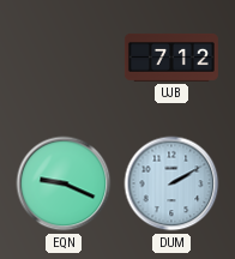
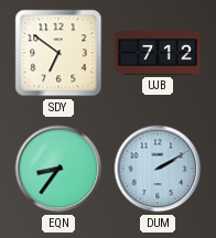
SDY: none -> 6:51
EQN: 9:19 -> 8:36
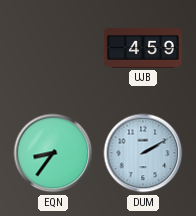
SDY: 6:51 -> none
UJB: 7:12 -> 4:59
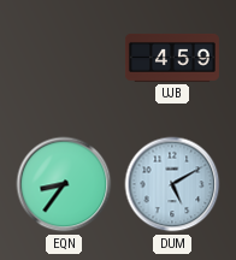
DUM: 2:10 -> 5:10
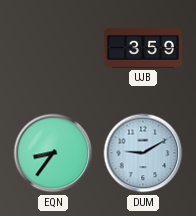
UJB: 4:59 -> 3:59
DUM: 5:10 -> 9:10
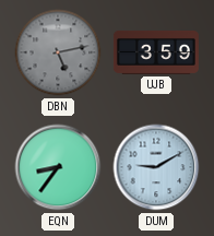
DBN: none -> 5:13
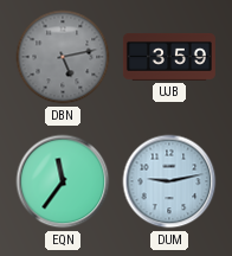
EQN: 8:36 -> 11:36
DUM: 9:10 -> 9:13
